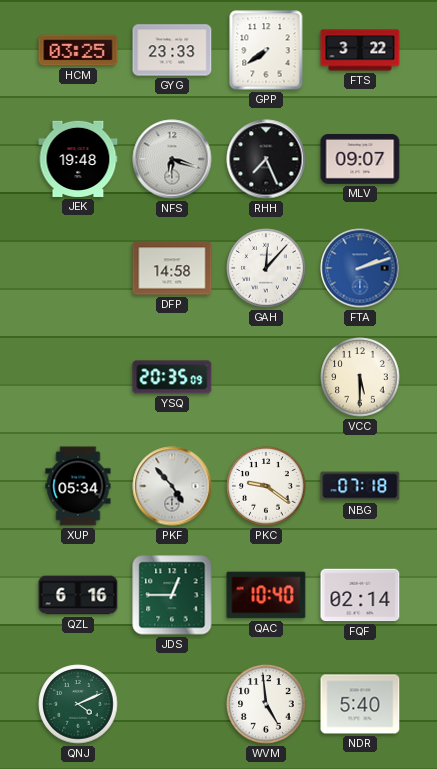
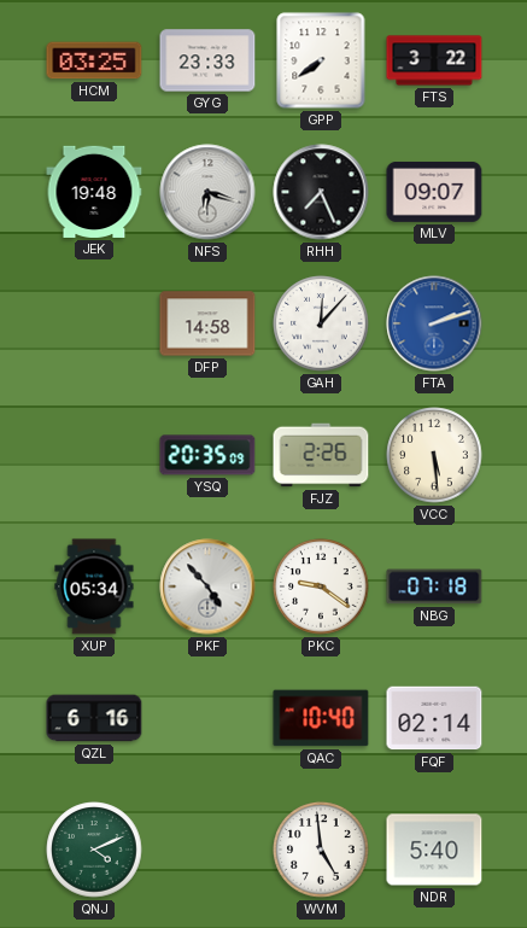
FJZ: none -> 2:26
VCC: 5:30 -> 5:29
JDS: 12:45 -> none
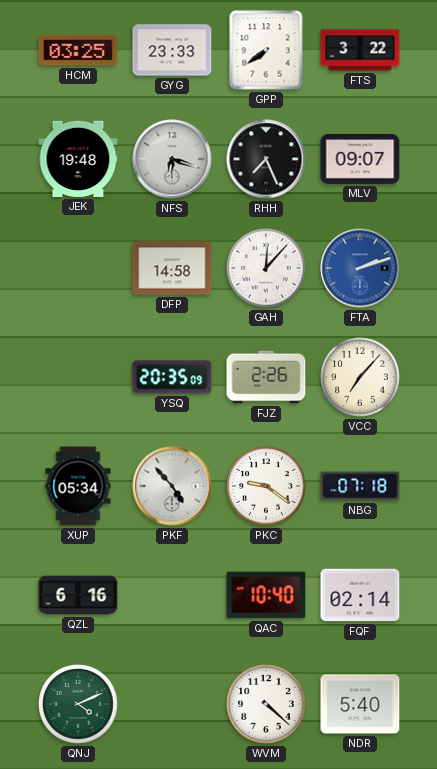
VCC: 5:29 -> 7:07
WVM: 4:59 -> 4:22
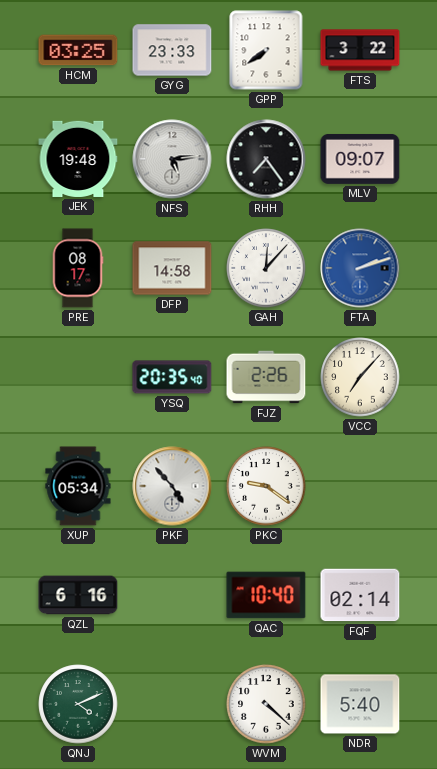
NFS: 6:18 -> 5:14
RHH: 7:26 -> 7:24
PRE: none -> 08:17
YSQ: 20:35:09 -> 20:35:40
NBG: 07:18 -> none
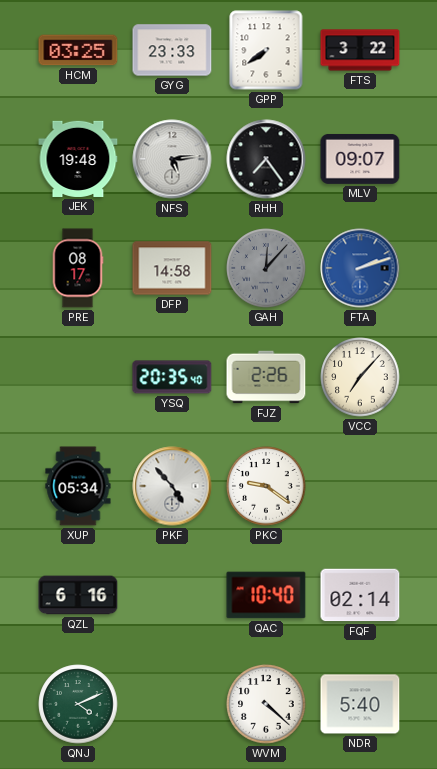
GAH dial: white -> grey
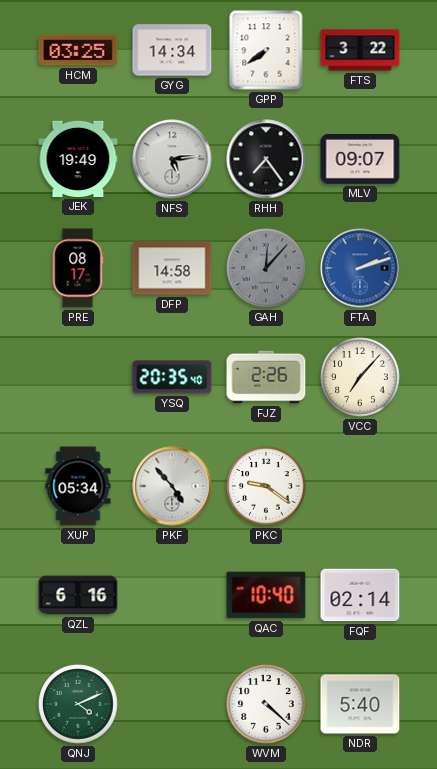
GYG: 23:33 -> 14:34
JEK: 19:48 -> 19:49
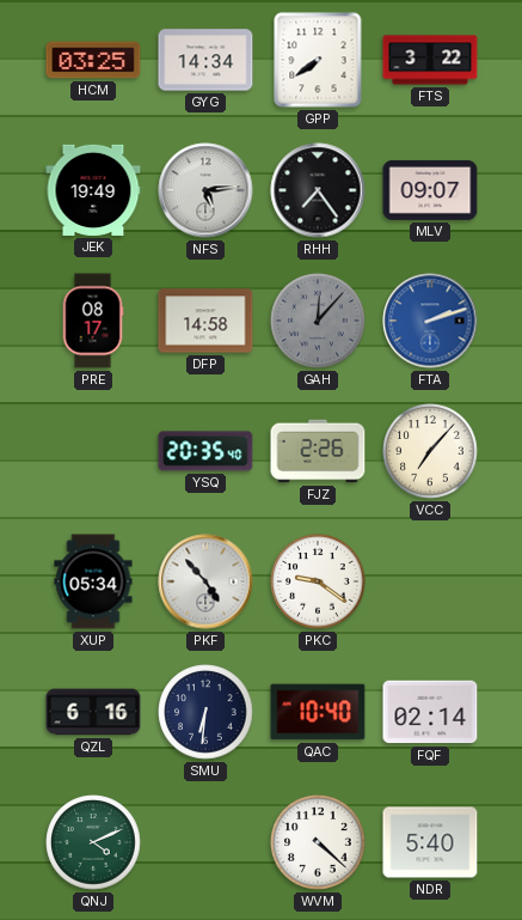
SMU: none -> 6:31
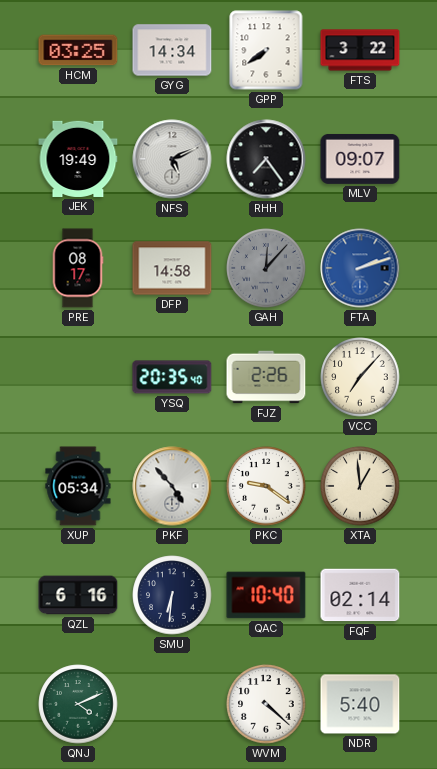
NFS: 5:14 -> 5:11
XTA: none -> 12:59
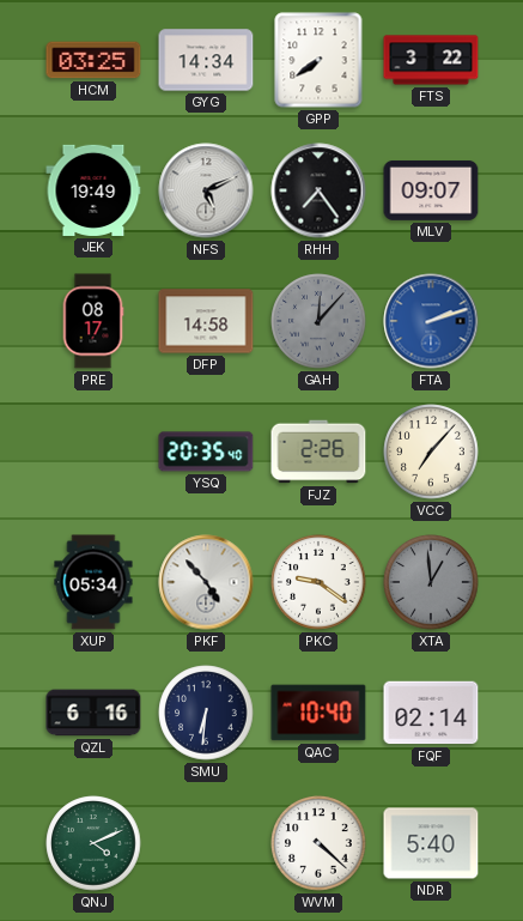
XTA dial: cream -> grey
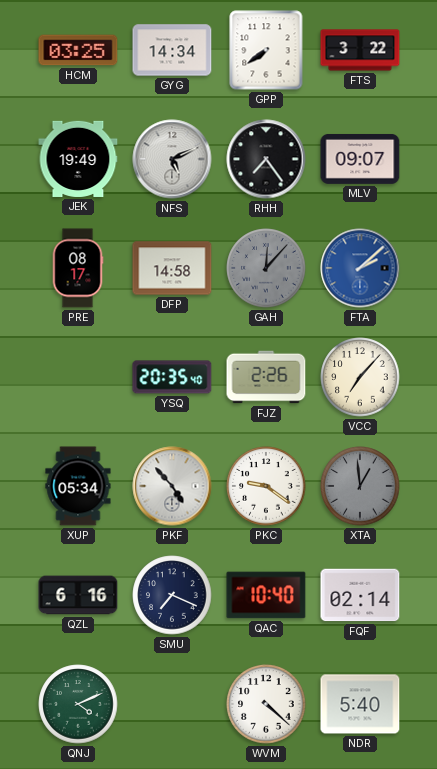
FTA: 2:12 -> 2:08
SMU: 6:31 -> 7:19
